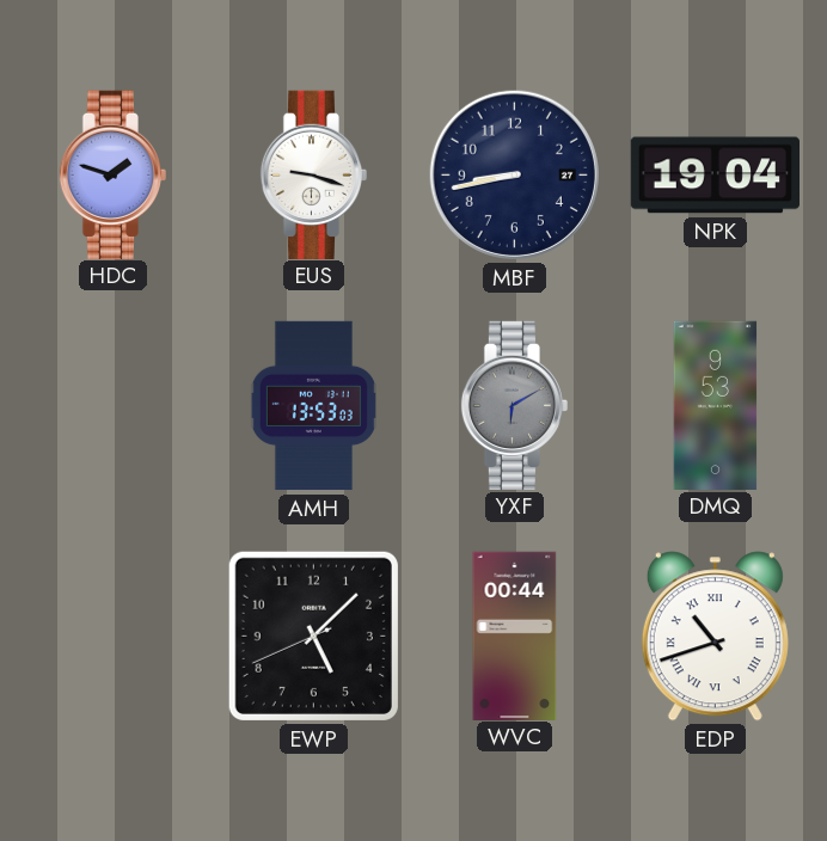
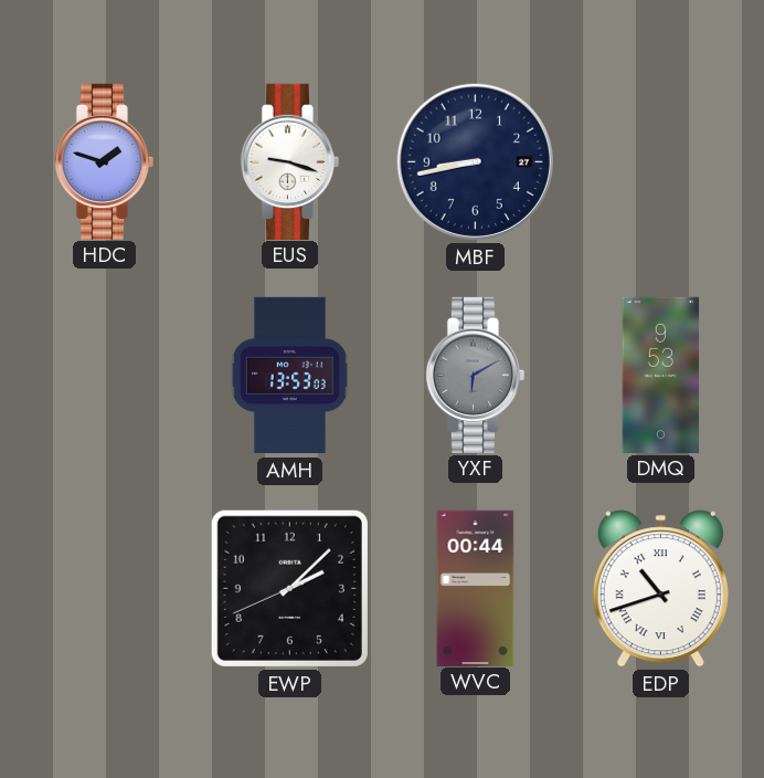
NPK: 19:04 -> none
EWP: 5:07 -> 2:07
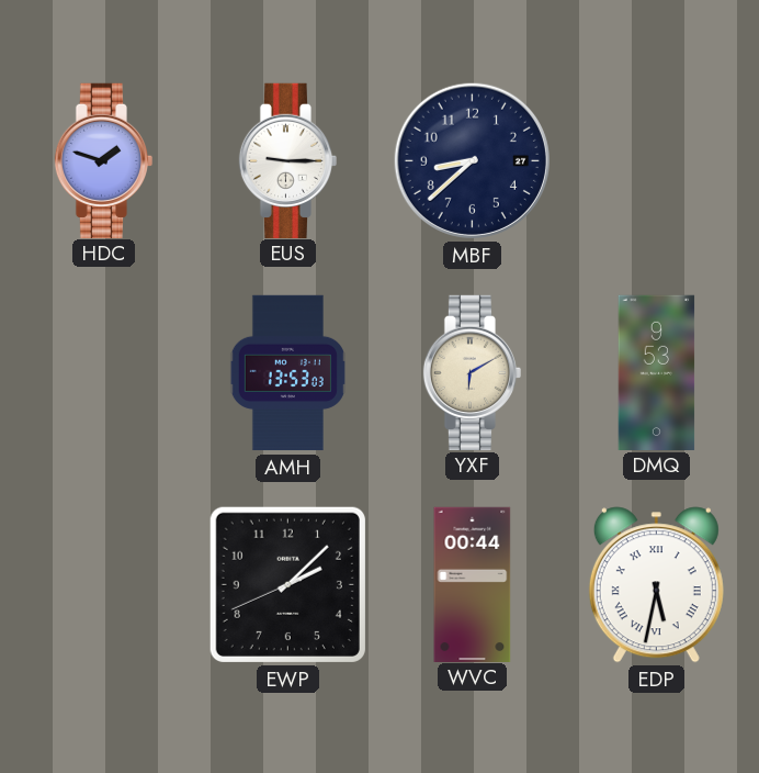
EUS: 9:18 -> 9:15
MBF: 8:43 -> 8:38
YXF dial: grey -> cream
EDP: 10:42 -> 5:32
